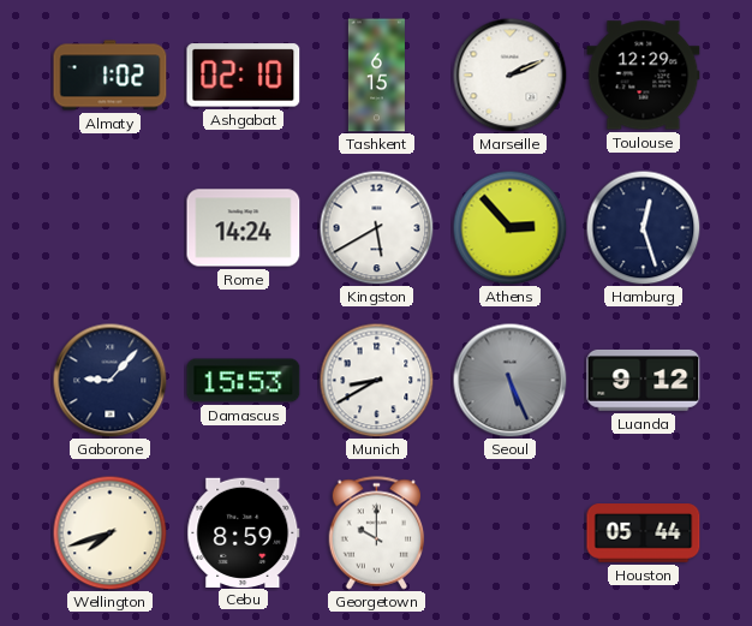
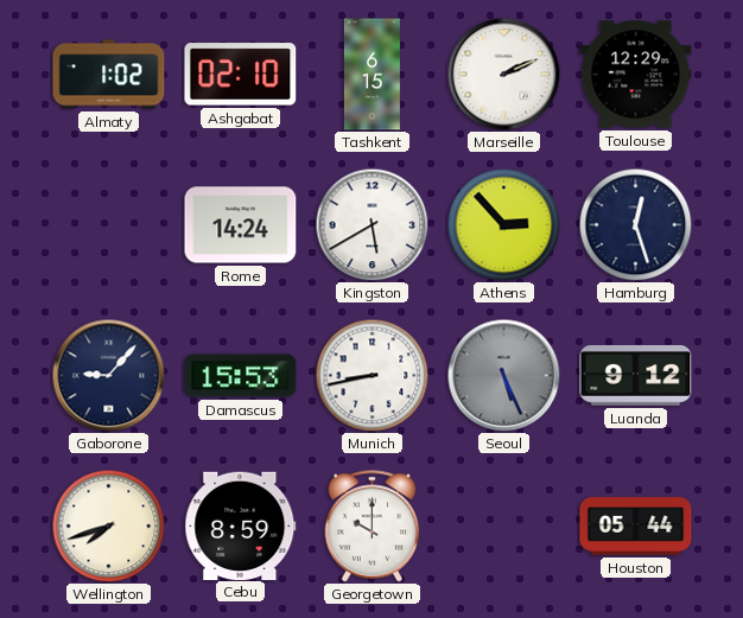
Munich: 8:40 -> 8:43
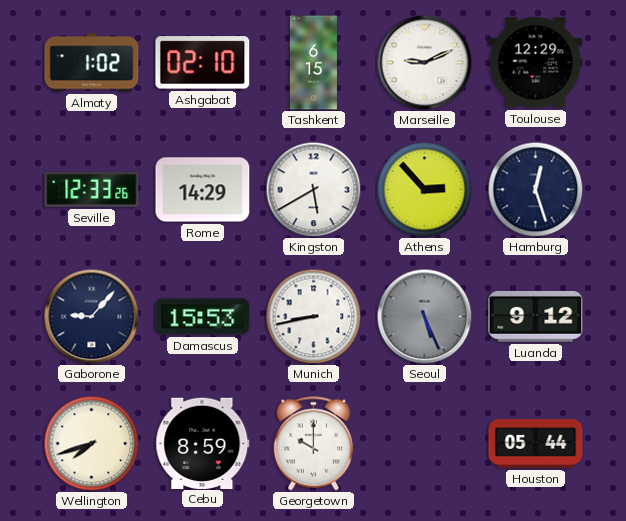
Marseille: 2:11 -> 9:11
Seville: none -> 12:33
Rome: 14:24 -> 14:29
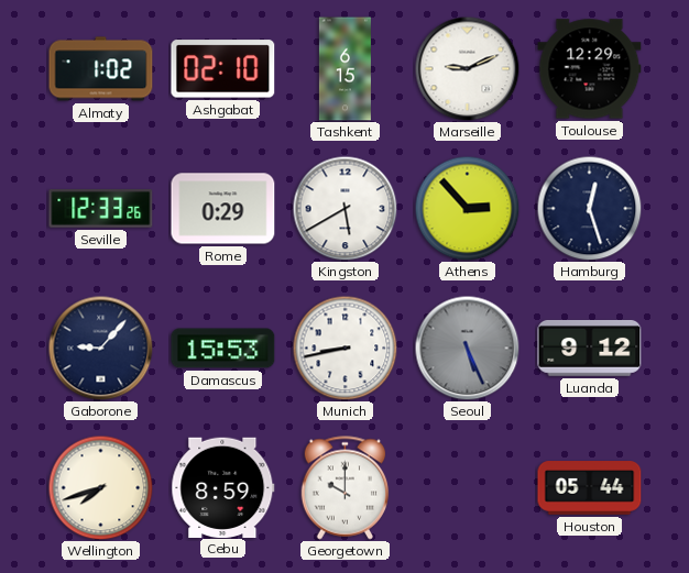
Rome: 14:29 -> 0:29
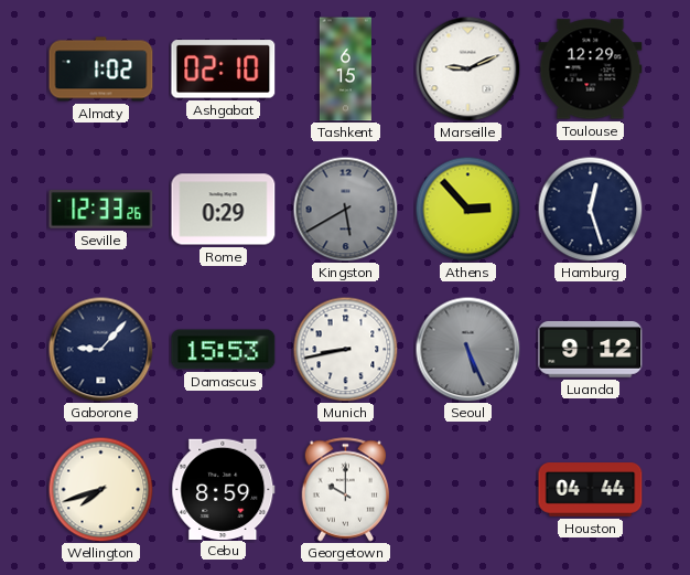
Kingston dial: white -> grey
Houston: 05:44 -> 04:44
